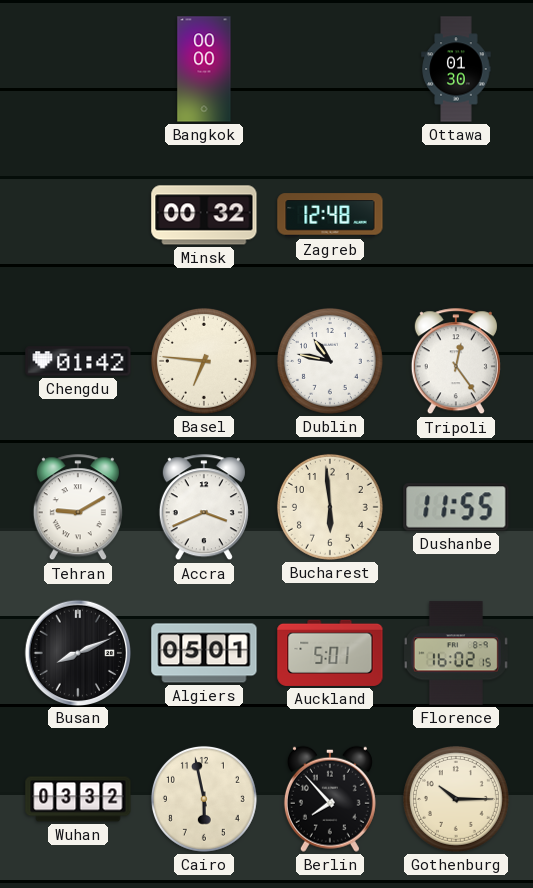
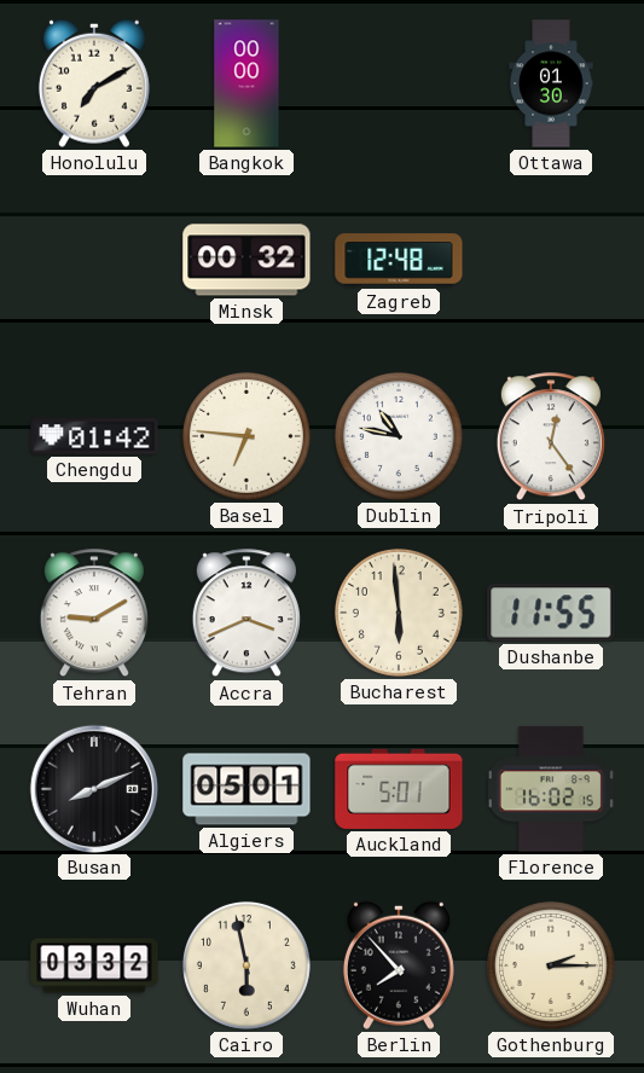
Honolulu: none -> 7:10
Gothenburg: 10:15 -> 2:15
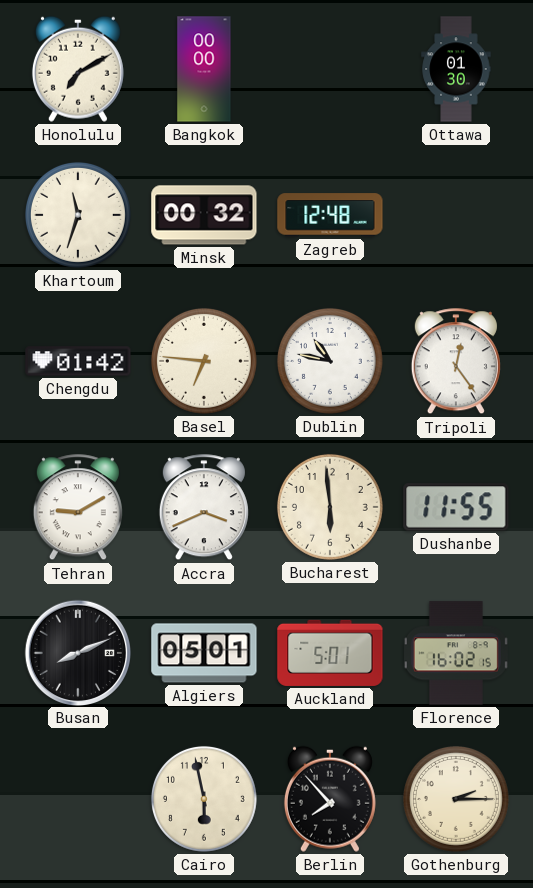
Khartoum: none -> 11:33
Wuhan: 03:32 -> none
